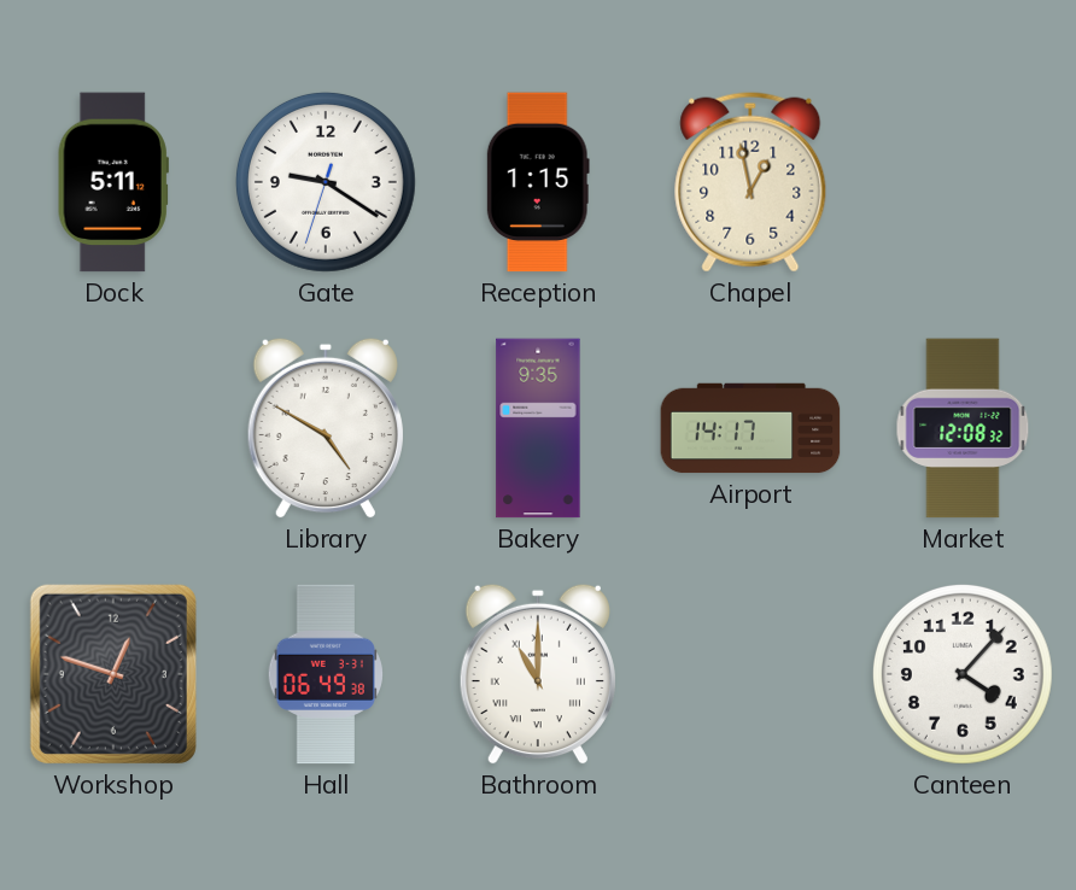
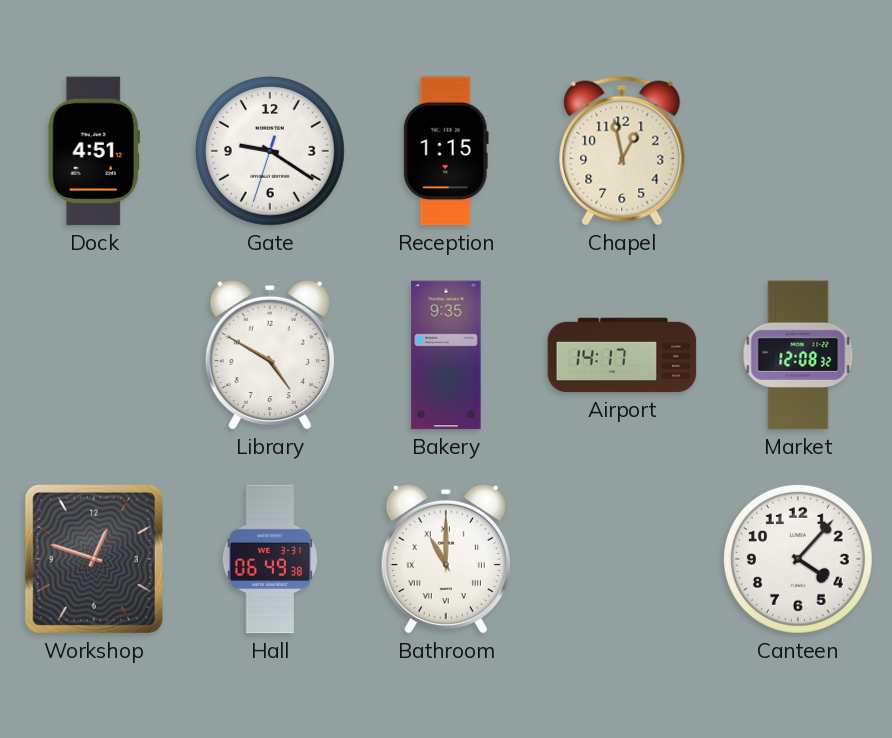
Dock: 5:11 -> 4:51
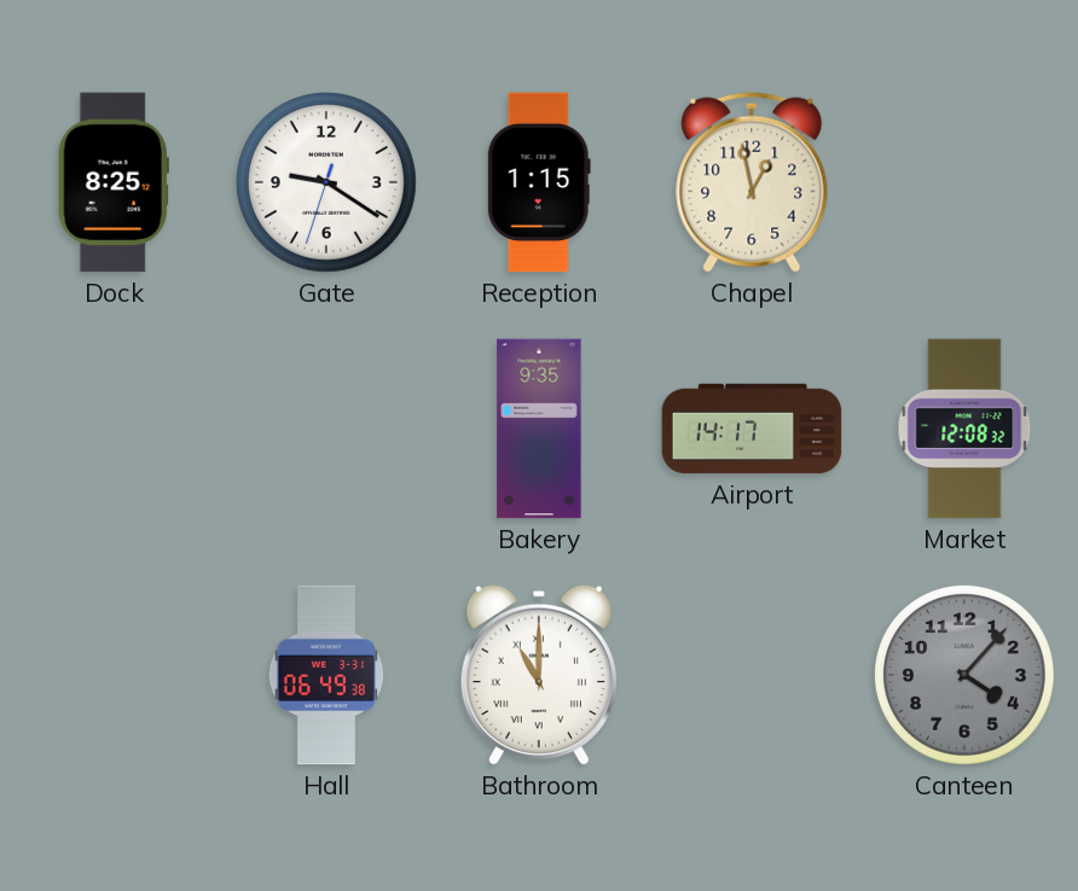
Dock: 4:51 -> 8:25
Library: 4:50 -> none
Workshop: 12:48 -> none
Canteen dial: white -> grey
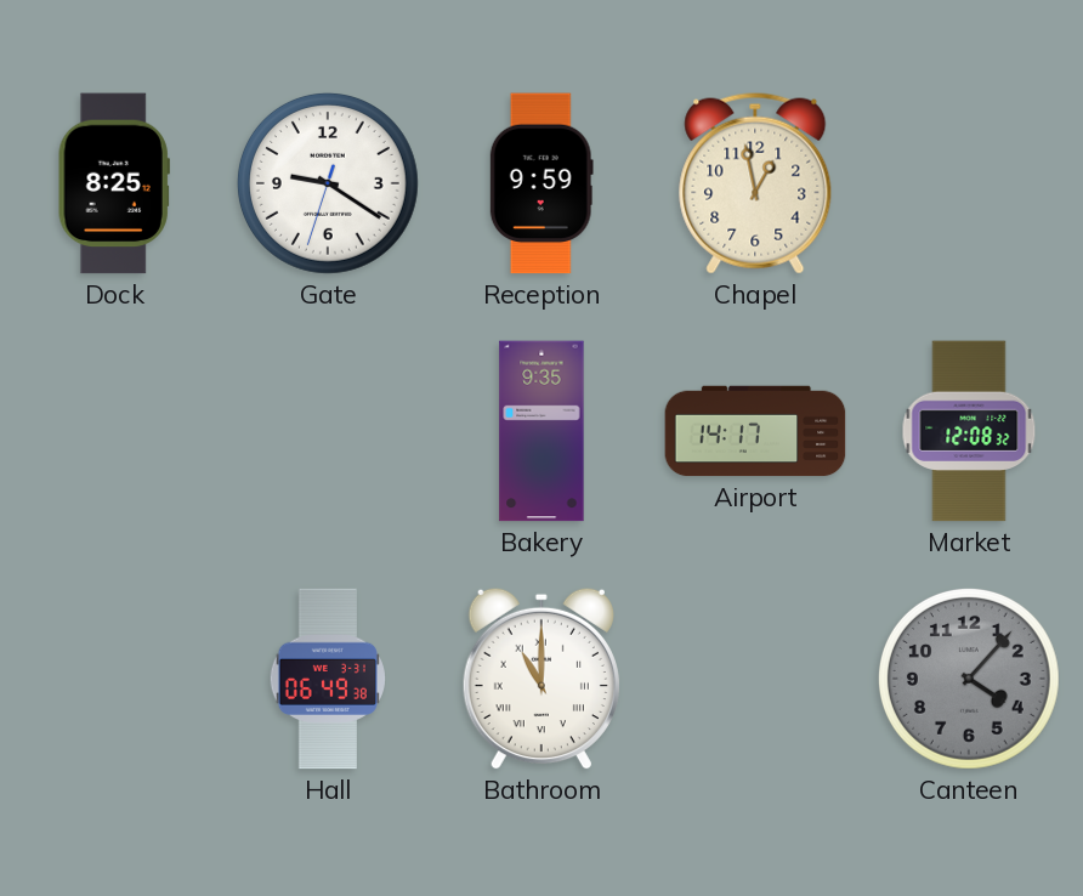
Reception: 1:15 -> 9:59
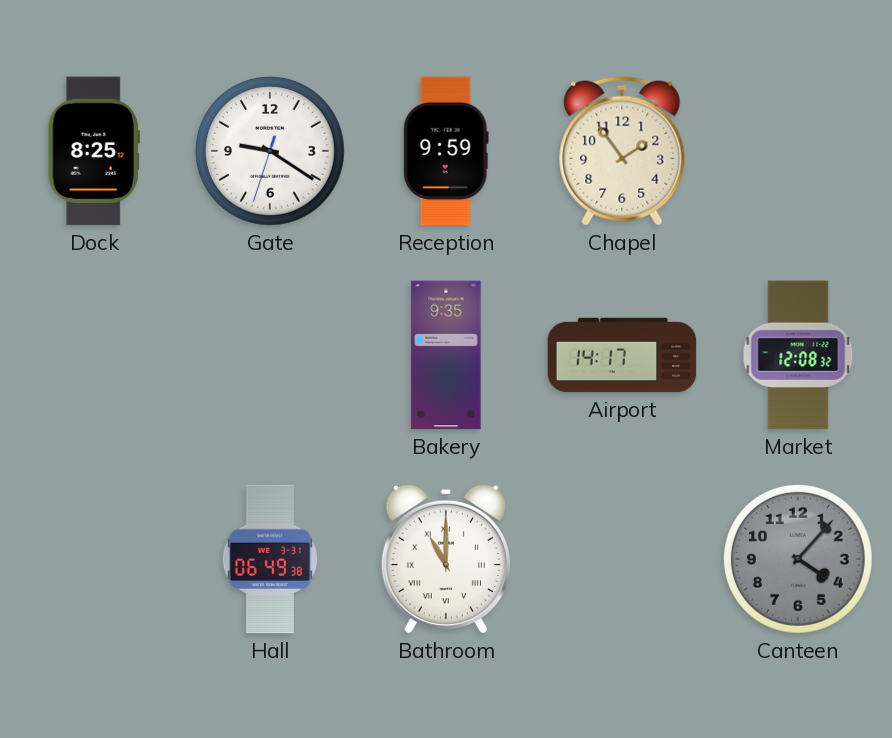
Chapel: 12:58 -> 1:54
